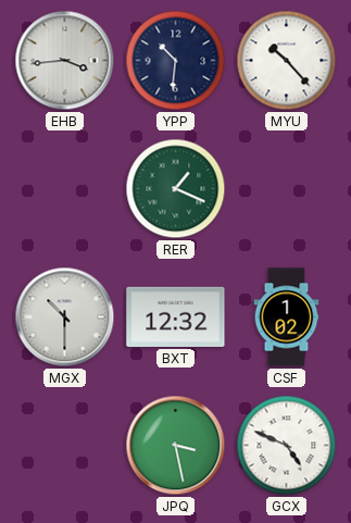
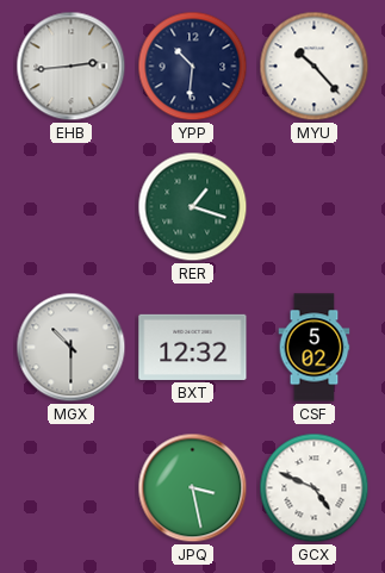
EHB: 3:44 -> 2:44
RER: 1:19 -> 1:18
CSF: 1:02 -> 5:02
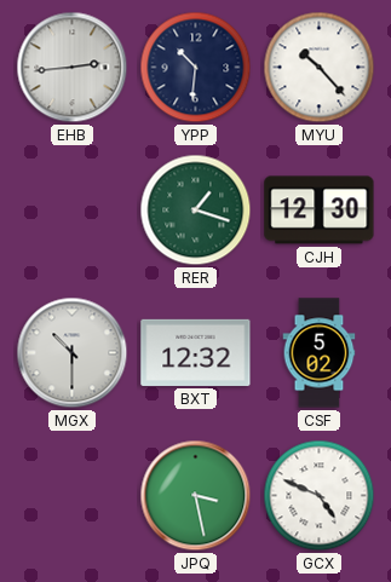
CJH: none -> 12:30
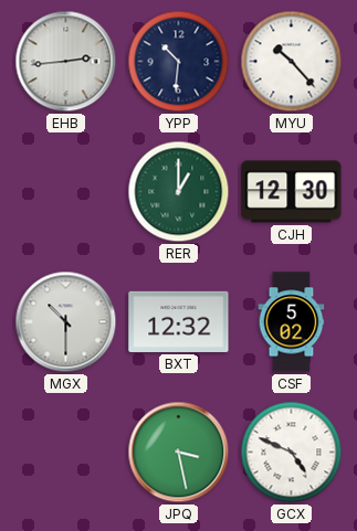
RER: 1:18 -> 1:00
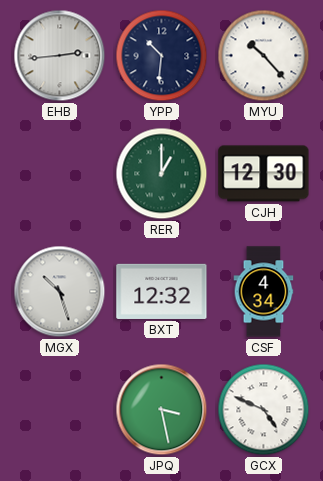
MGX: 10:30 -> 10:27
CSF: 5:02 -> 4:34
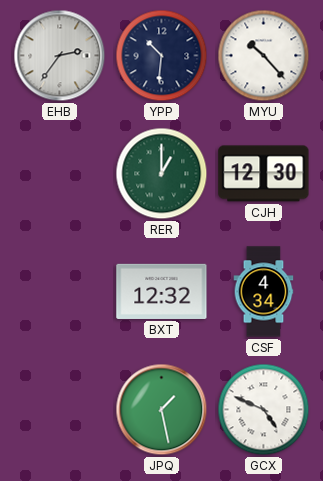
EHB: 2:44 -> 2:36
MGX: 10:27 -> none
JPQ: 3:28 -> 1:28
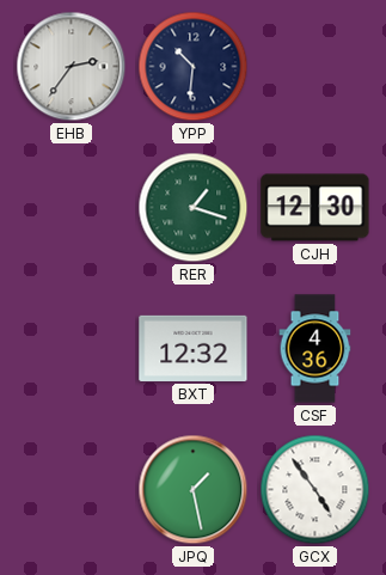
MYU: 10:23 -> none
RER: 1:00 -> 1:18
CSF: 4:34 -> 4:36
GCX: 4:49 -> 4:54
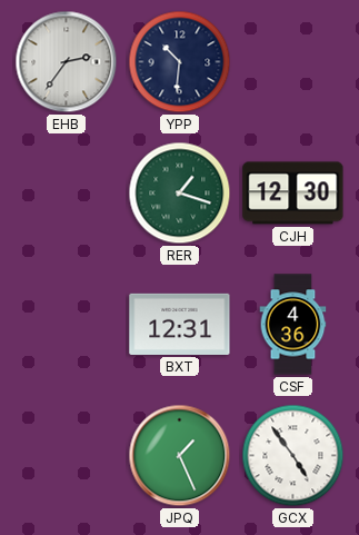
BXT: 12:32 -> 12:31
JPQ: 1:28 -> 1:26
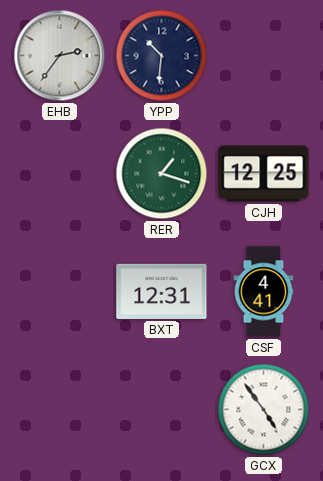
CJH: 12:30 -> 12:25
CSF: 4:36 -> 4:41
JPQ: 1:26 -> none
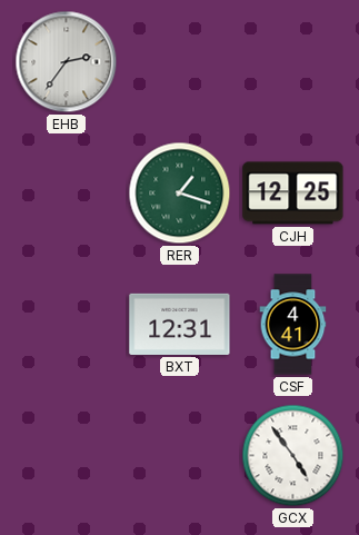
YPP: 10:31 -> none
